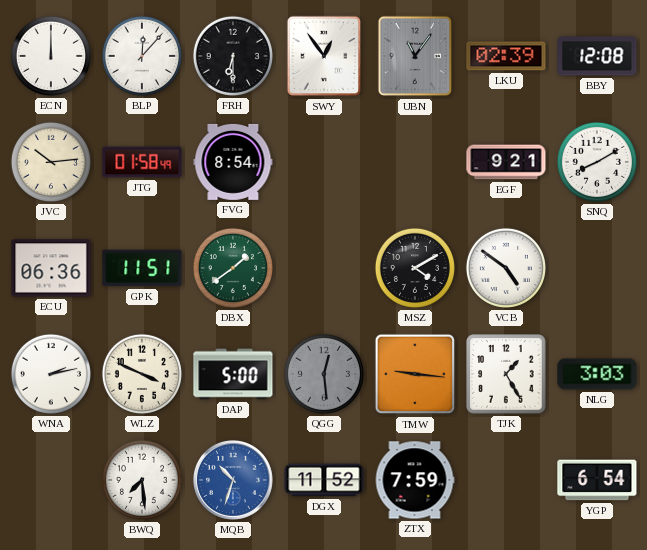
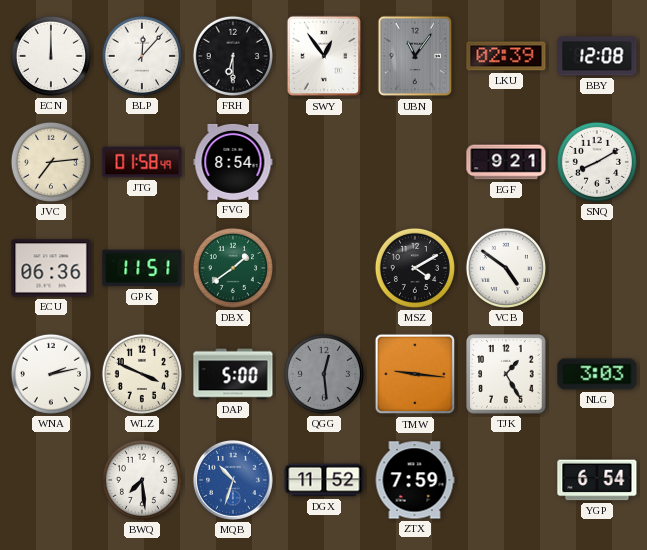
JVC: 10:14 -> 7:14
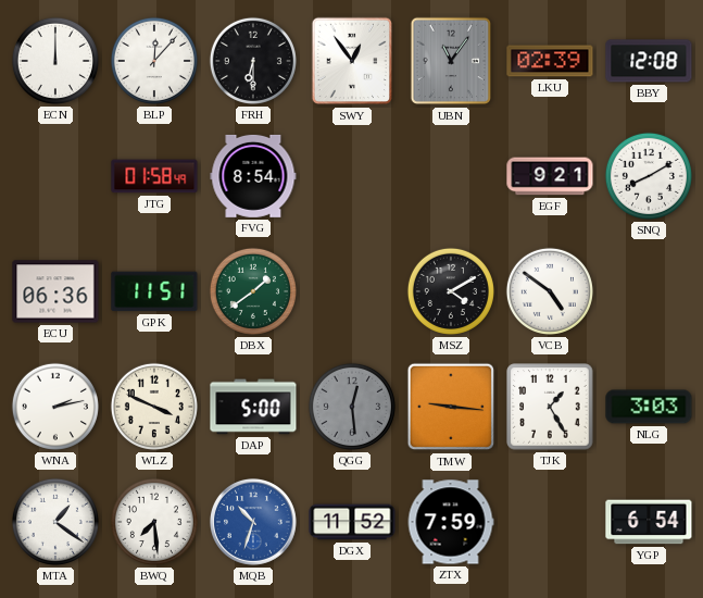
JVC: 7:14 -> none
MTA: none -> 1:21
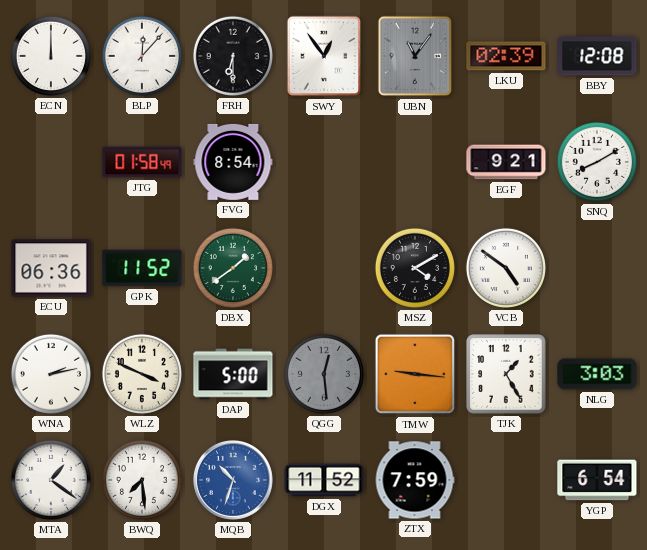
GPK: 11:51 -> 11:52
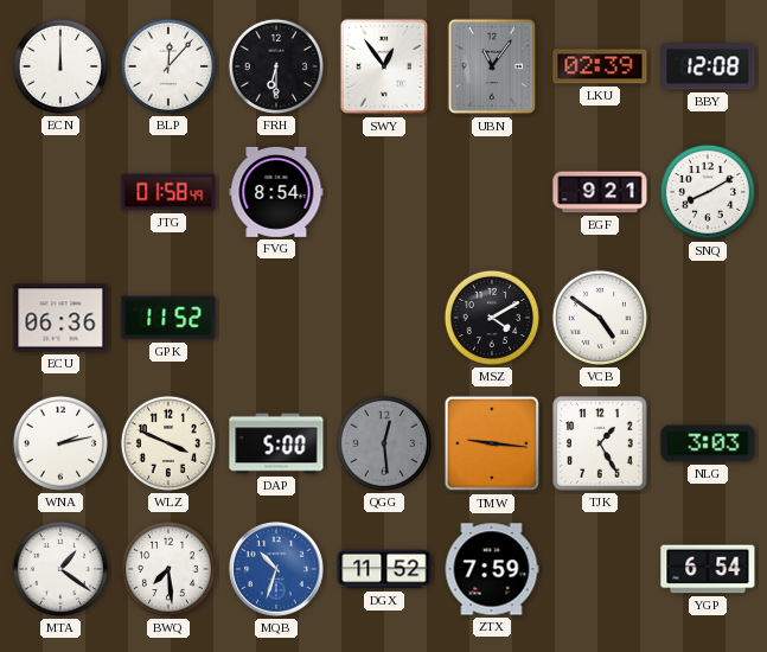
DBX: 1:39 -> none
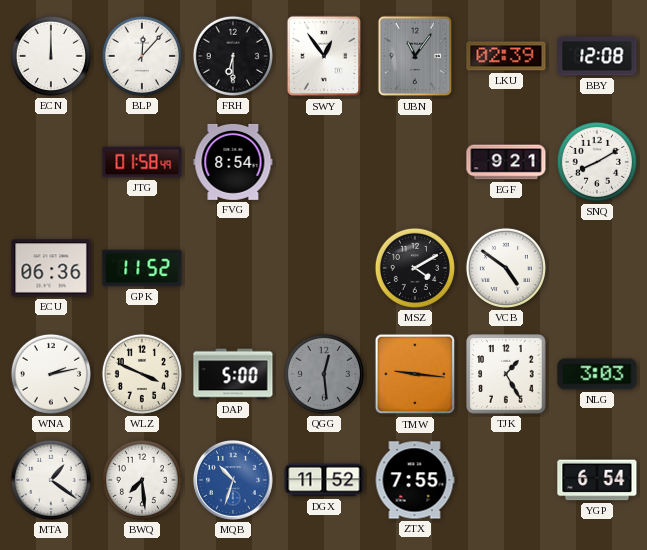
ZTX: 7:59 -> 7:55
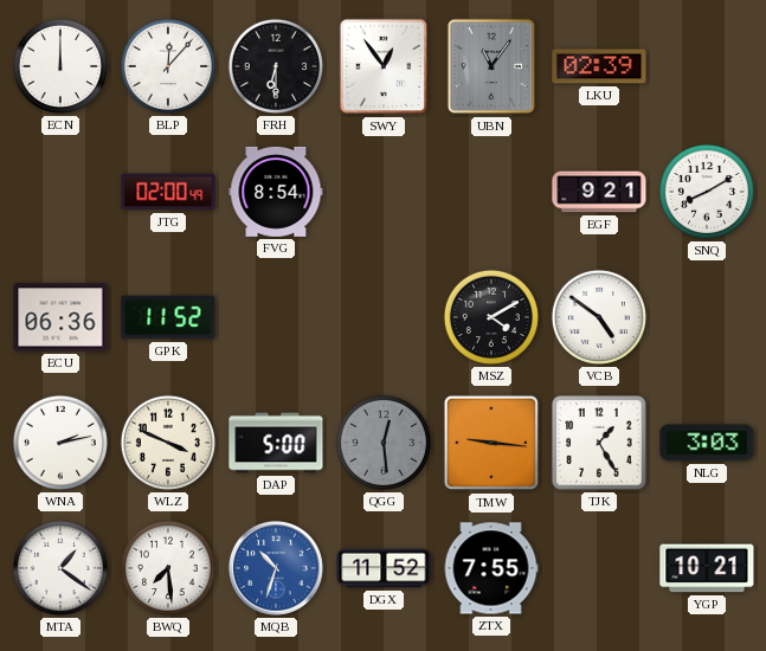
BBY: 12:08 -> none
JTG: 01:58 -> 02:00
YGP: 6:54 -> 10:21
